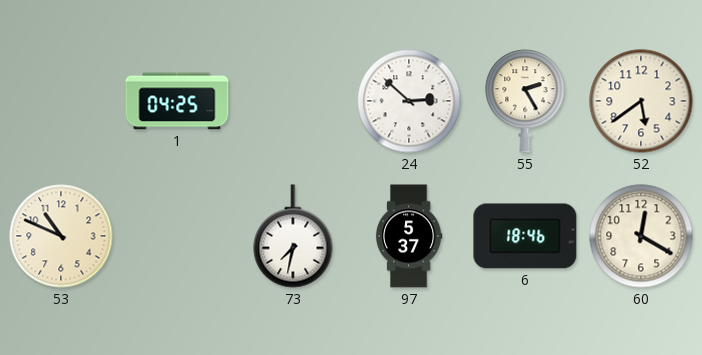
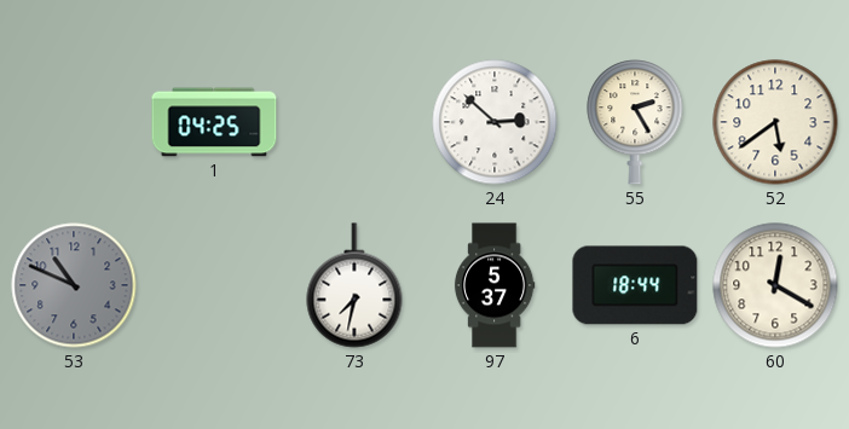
53 dial: cream -> grey
6: 18:46 -> 18:44
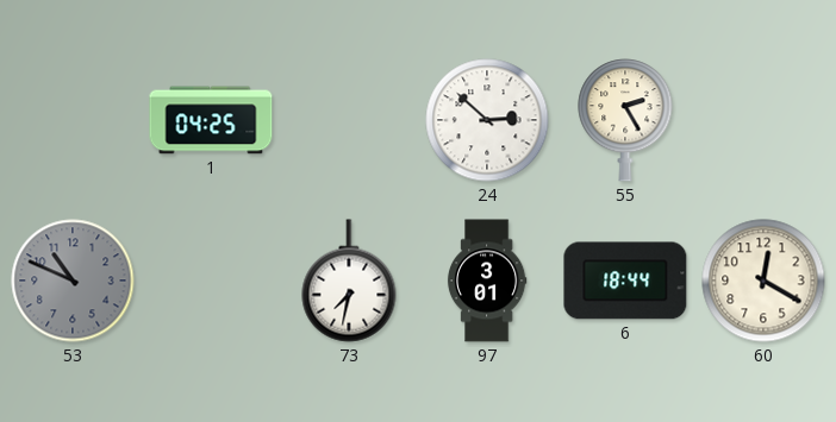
52: 5:39 -> none
97: 5:37 -> 3:01
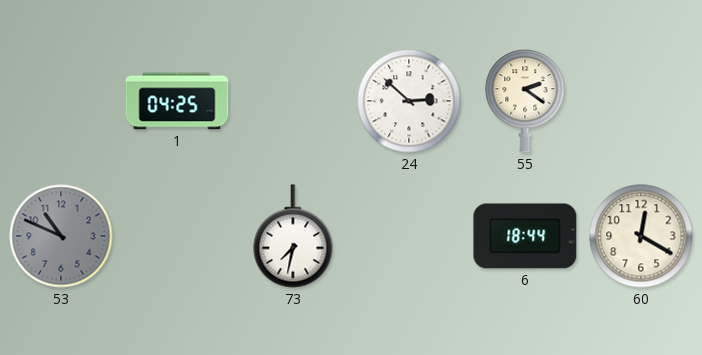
55: 2:25 -> 2:21
97: 3:01 -> none
